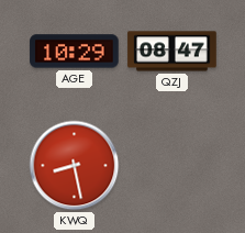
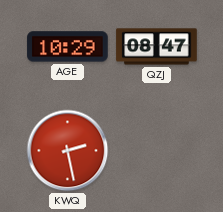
KWQ: 8:28 -> 2:28
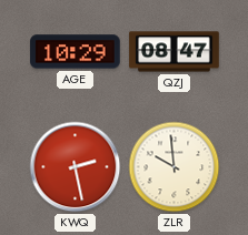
ZLR: none -> 9:59
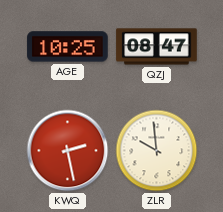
AGE: 10:29 -> 10:25
